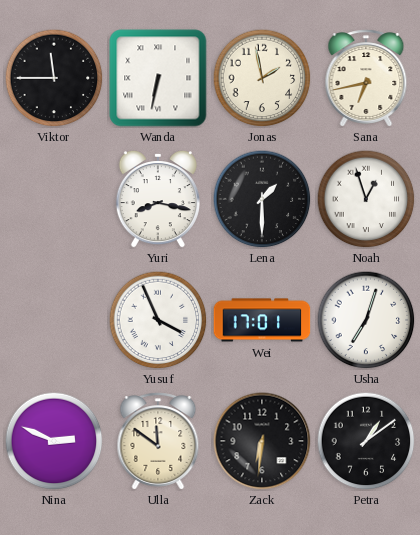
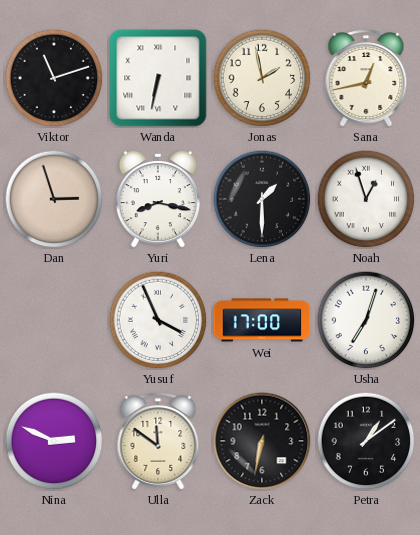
Viktor: 11:45 -> 11:12
Sana: 6:43 -> 12:43
Dan: none -> 2:57
Wei: 17:01 -> 17:00
Zack: 6:31 -> 6:32
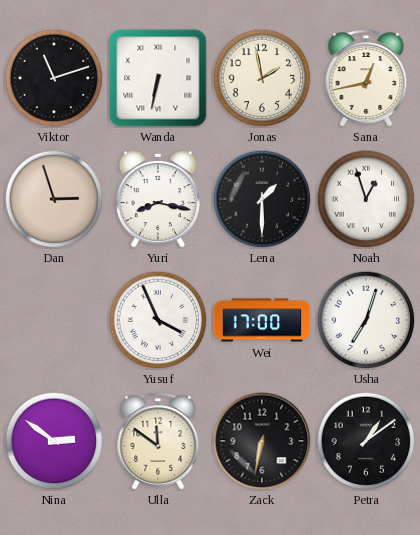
Nina: 2:49 -> 2:51
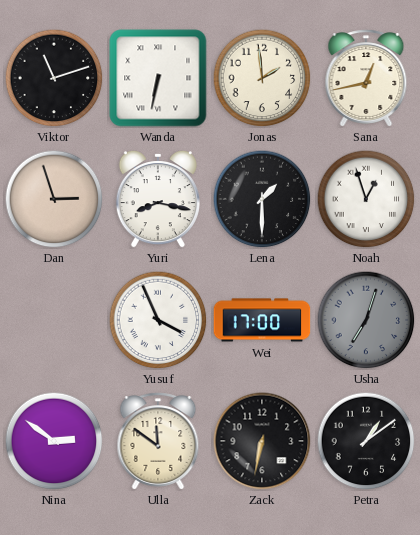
Jonas: 1:58 -> 1:59
Usha dial: white -> grey
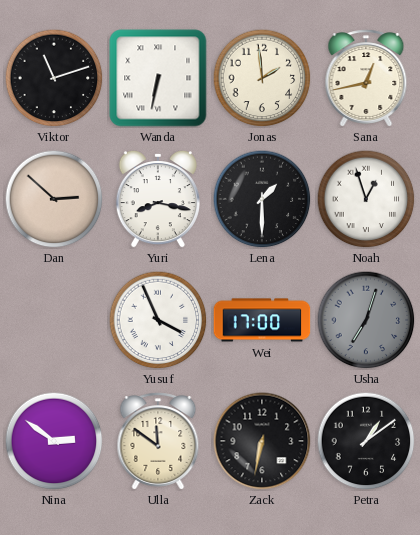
Dan: 2:57 -> 2:52
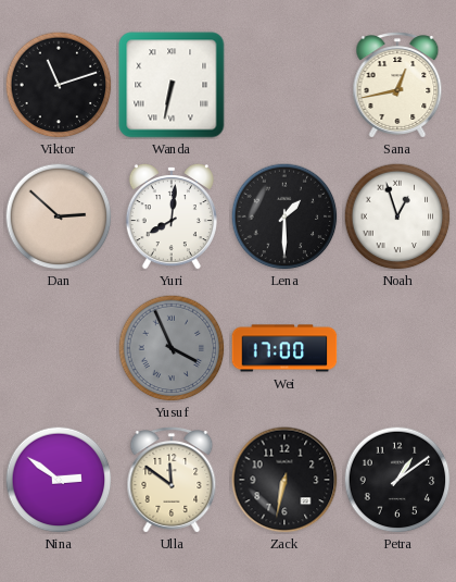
Jonas: 1:59 -> none
Yuri: 8:17 -> 8:01
Yusuf dial: white -> grey
Usha: 7:03 -> none
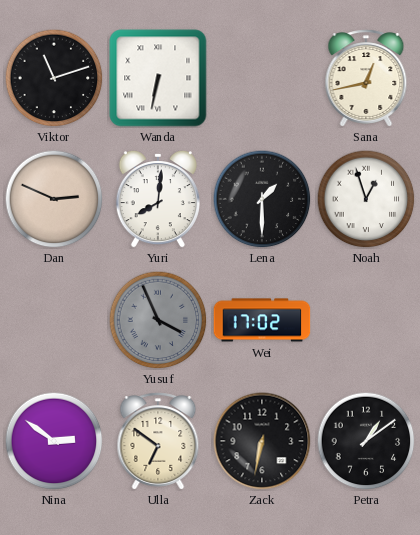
Dan: 2:52 -> 2:49
Wei: 17:00 -> 17:02
Ulla: 11:51 -> 6:51
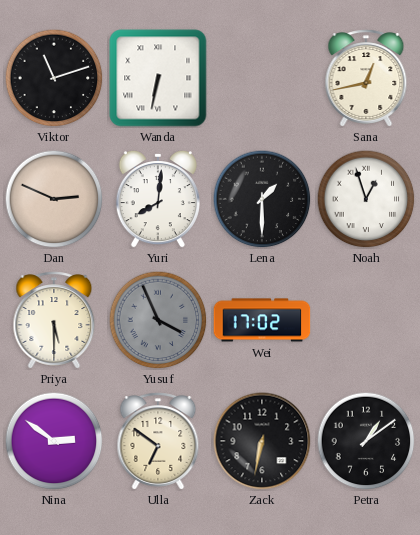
Priya: none -> 5:30
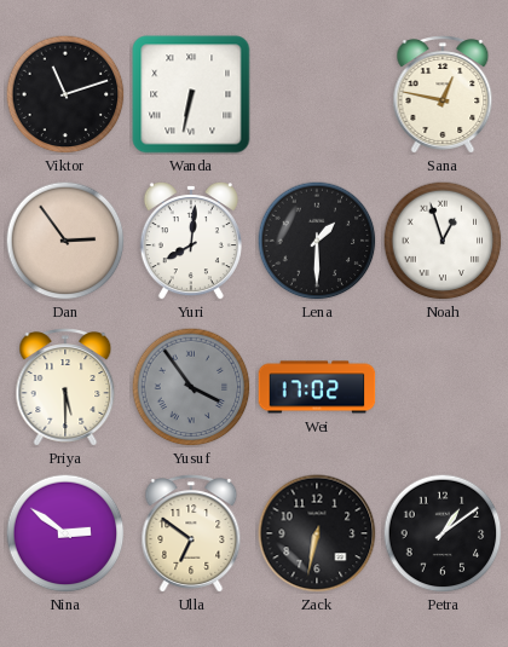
Sana: 12:43 -> 12:47
Dan: 2:49 -> 2:54
Yusuf: 3:56 -> 3:54
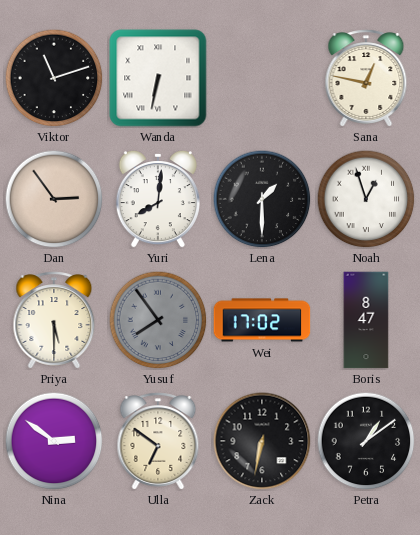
Yusuf: 3:54 -> 7:54
Boris: none -> 8:47
